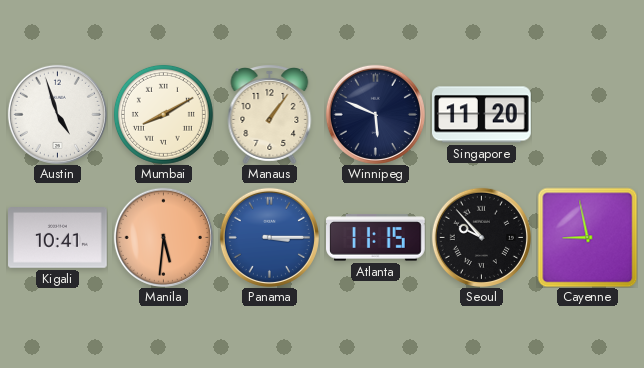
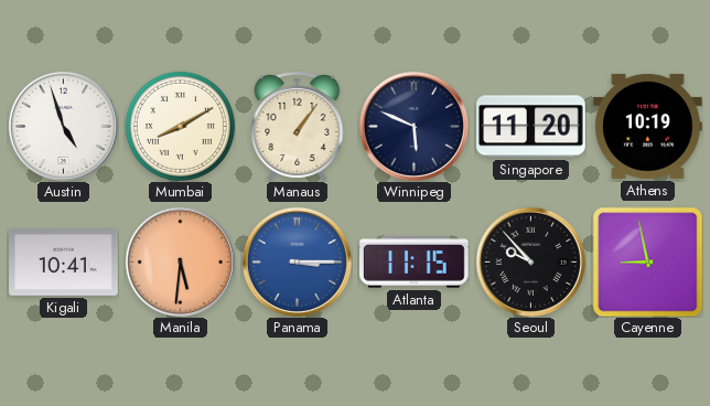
Athens: none -> 10:19
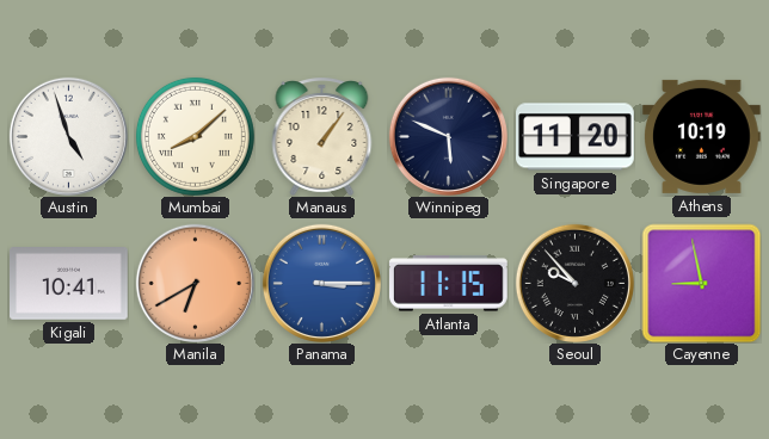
Mumbai: 8:10 -> 8:08
Manila: 5:31 -> 6:40
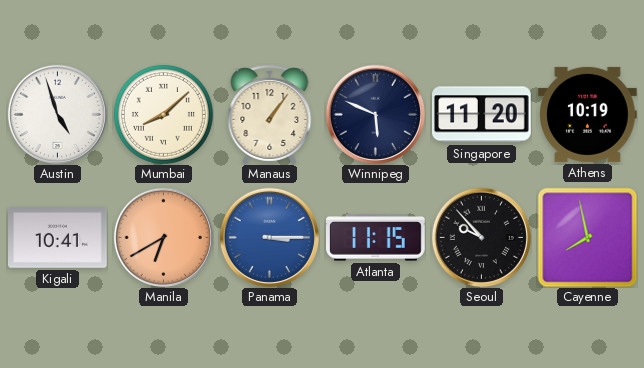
Cayenne: 8:58 -> 7:58
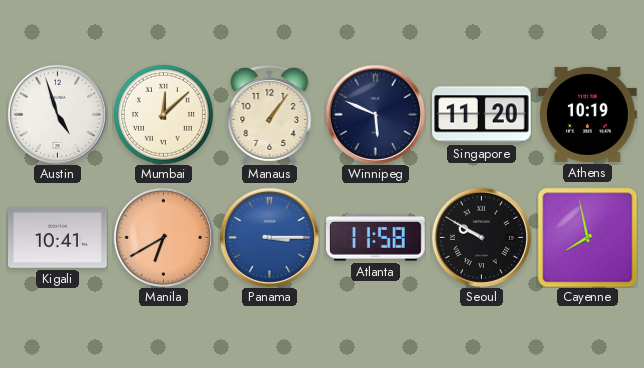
Mumbai: 8:08 -> 12:08
Atlanta: 11:15 -> 11:58
Seoul: 9:53 -> 9:50
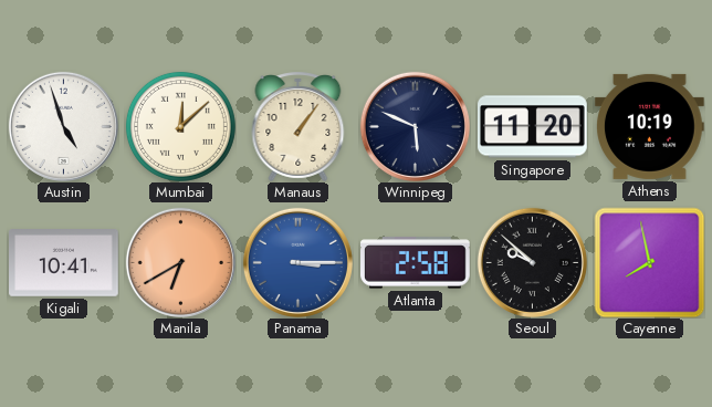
Atlanta: 11:58 -> 2:58
Seoul: 9:50 -> 9:52
